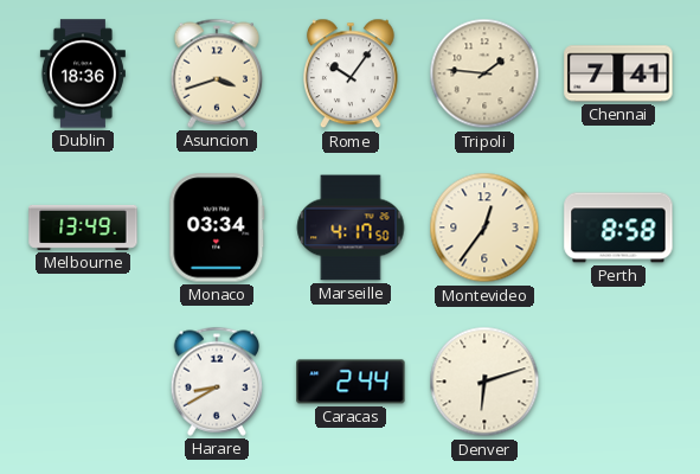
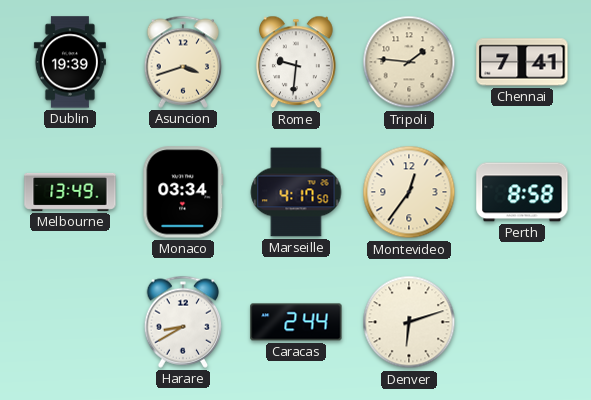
Dublin: 18:36 -> 19:39
Rome: 10:06 -> 9:31
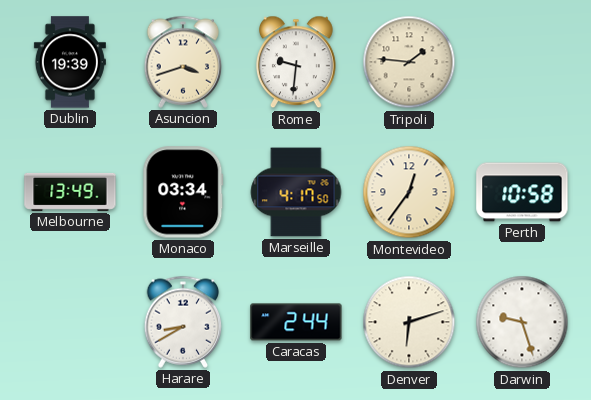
Chennai: 7:41 -> none
Perth: 8:58 -> 10:58
Darwin: none -> 9:27
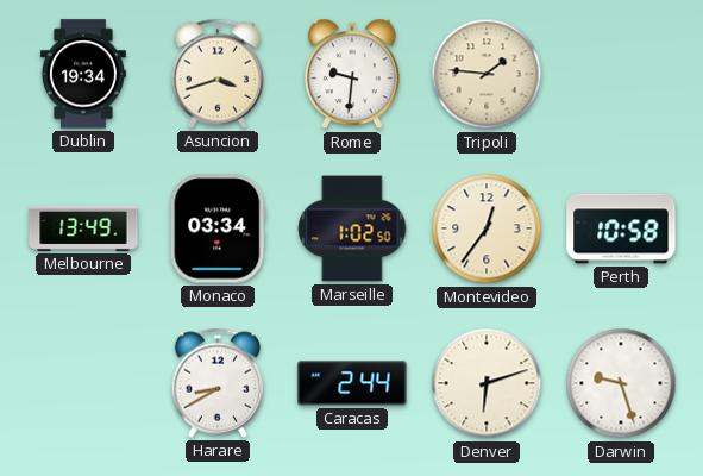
Dublin: 19:39 -> 19:34
Marseille: 4:17 -> 1:02
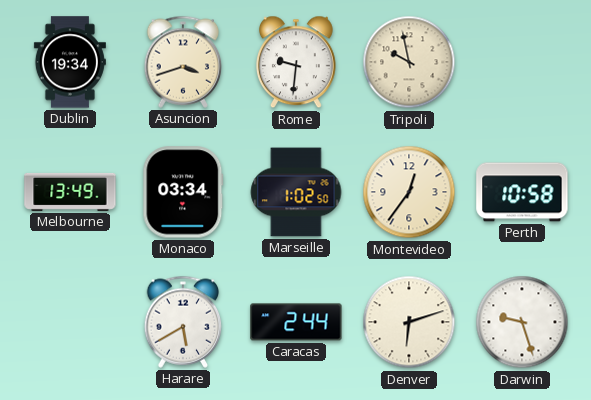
Tripoli: 1:46 -> 9:58
Harare: 8:40 -> 5:40
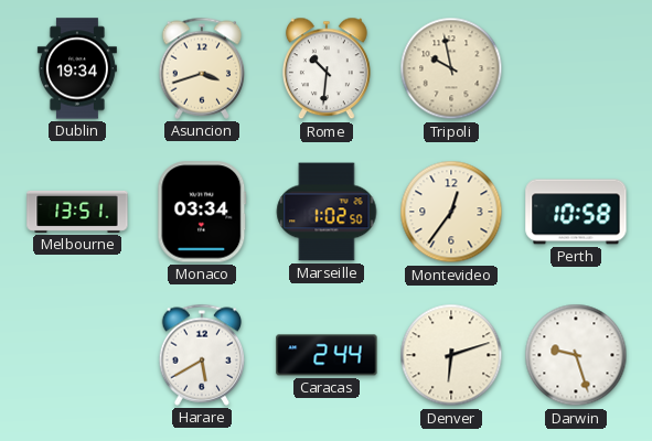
Rome: 9:31 -> 10:31
Melbourne: 13:49 -> 13:51
